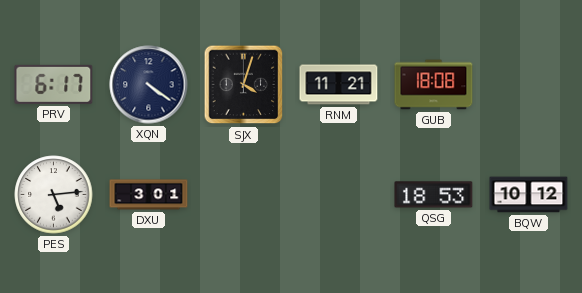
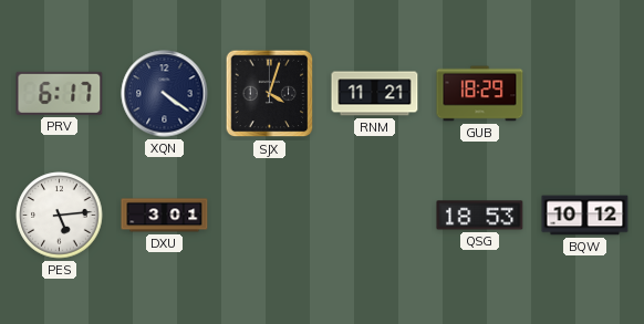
GUB: 18:08 -> 18:29
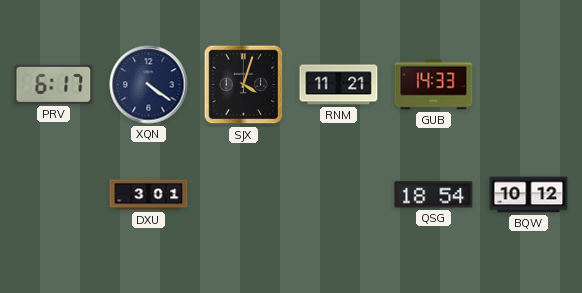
GUB: 18:29 -> 14:33
PES: 5:14 -> none
QSG: 18:53 -> 18:54
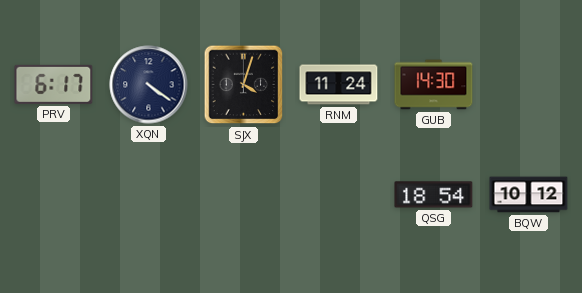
RNM: 11:21 -> 11:24
GUB: 14:33 -> 14:30
DXU: 3:01 -> none
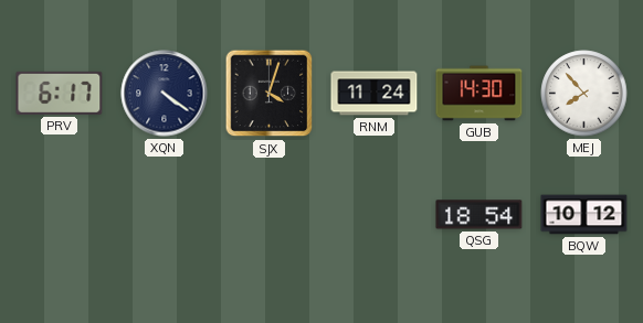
MEJ: none -> 7:53
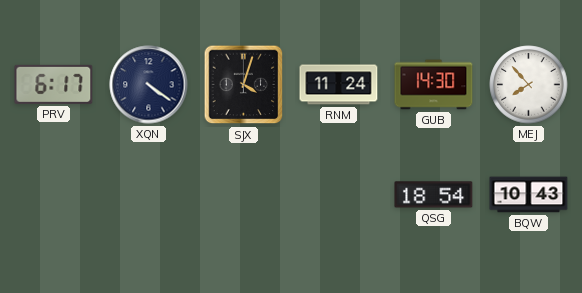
BQW: 10:12 -> 10:43
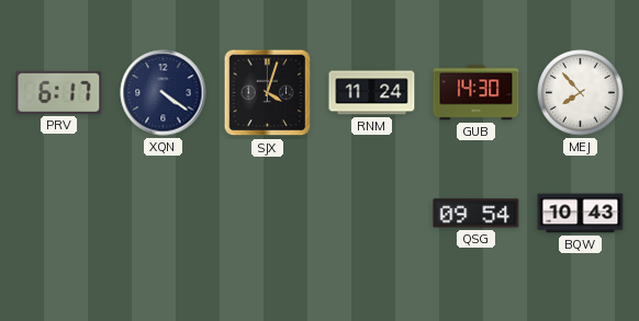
QSG: 18:54 -> 09:54
